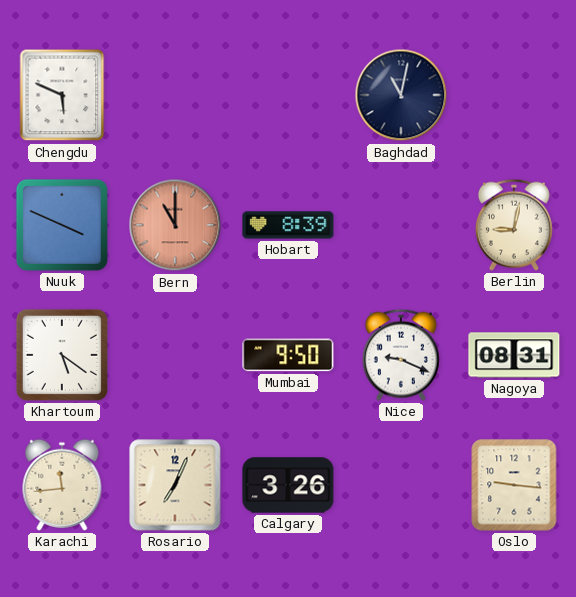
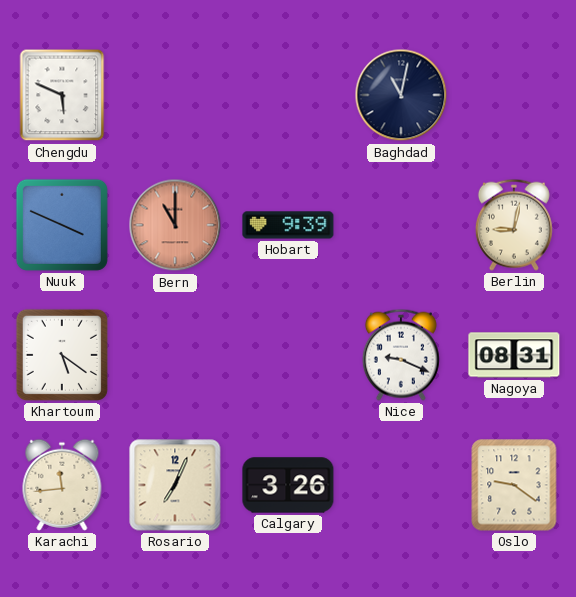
Hobart: 8:39 -> 9:39
Mumbai: 9:50 -> none
Oslo: 9:16 -> 9:21
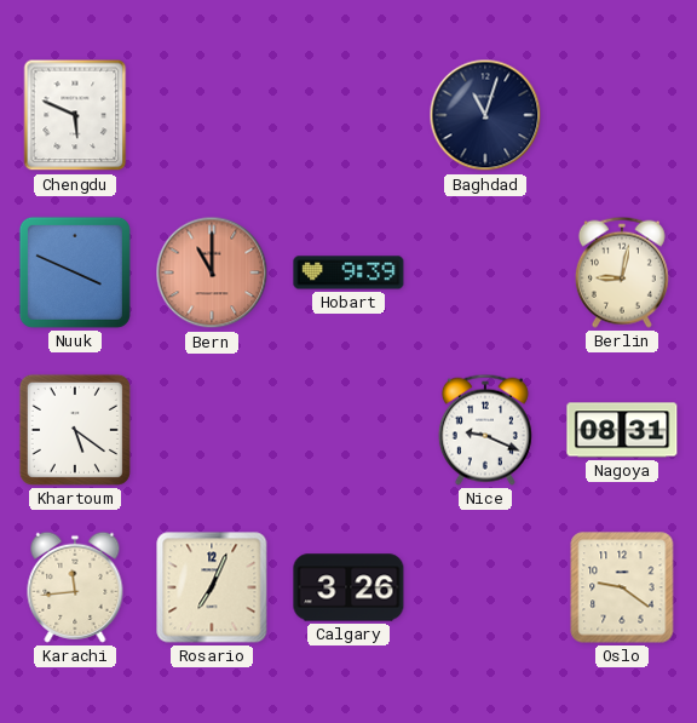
Baghdad: 11:02 -> 11:03
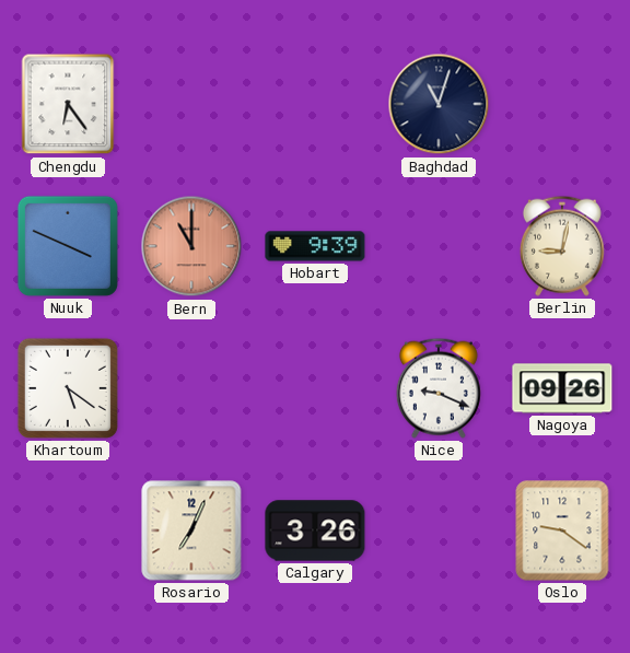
Chengdu: 5:49 -> 6:24
Nagoya: 08:31 -> 09:26
Karachi: 11:44 -> none
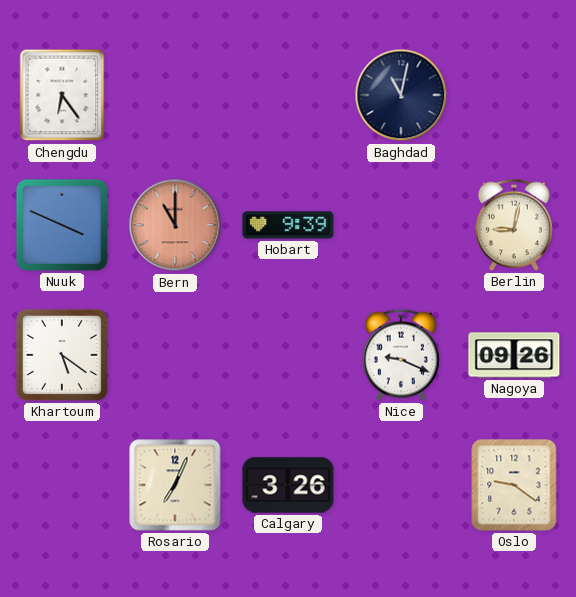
Baghdad: 11:03 -> 11:02
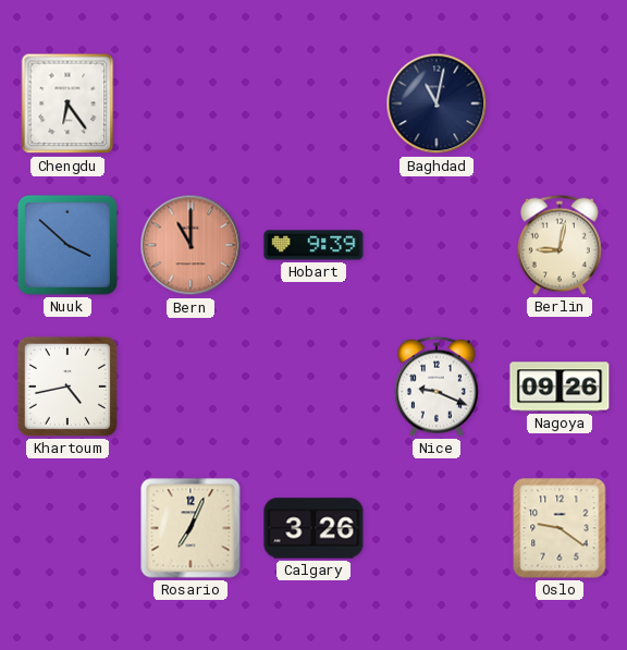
Nuuk: 3:49 -> 3:52
Khartoum: 5:21 -> 4:43
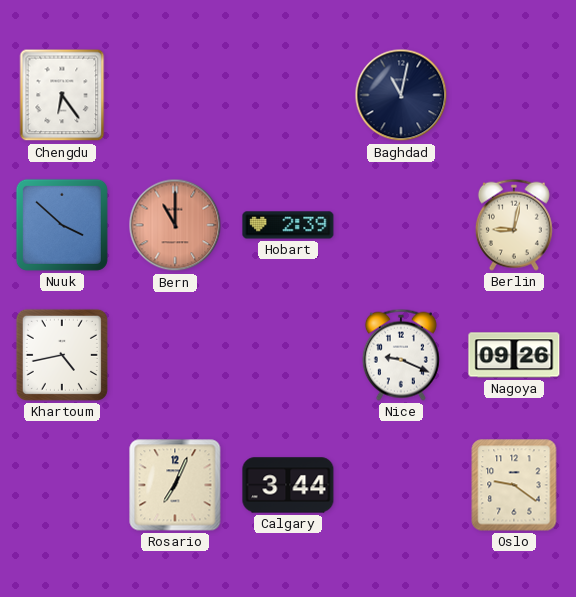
Hobart: 9:39 -> 2:39
Calgary: 3:26 -> 3:44
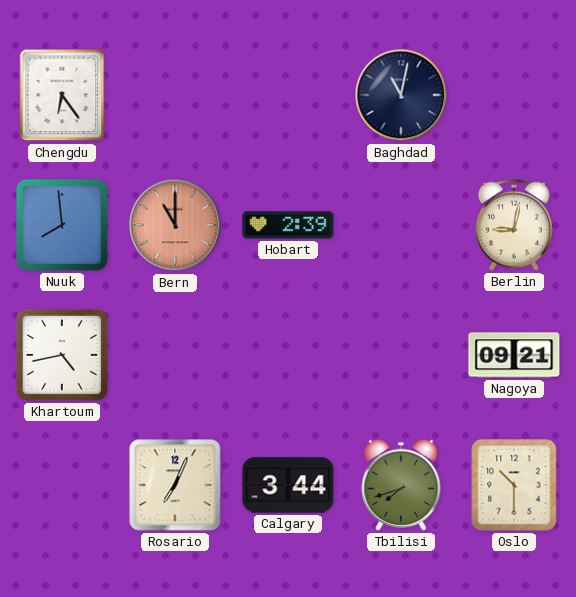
Nuuk: 3:52 -> 7:59
Nice: 9:19 -> none
Nagoya: 09:26 -> 09:21
Tbilisi: none -> 7:42
Oslo: 9:21 -> 10:30
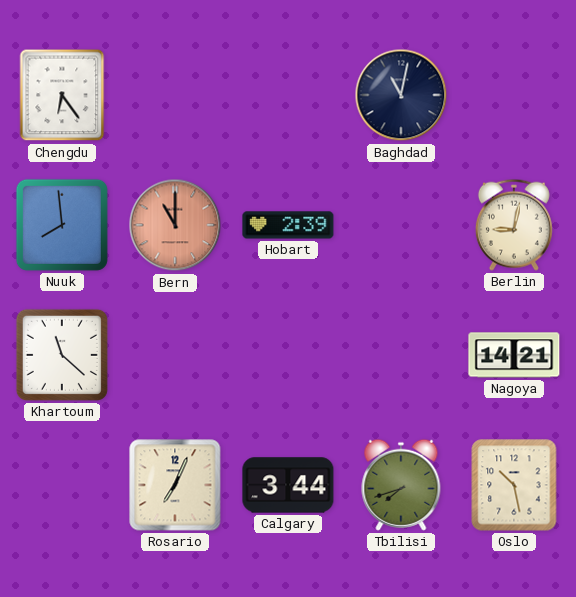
Khartoum: 4:43 -> 11:22
Nagoya: 09:21 -> 14:21
Oslo: 10:30 -> 10:28
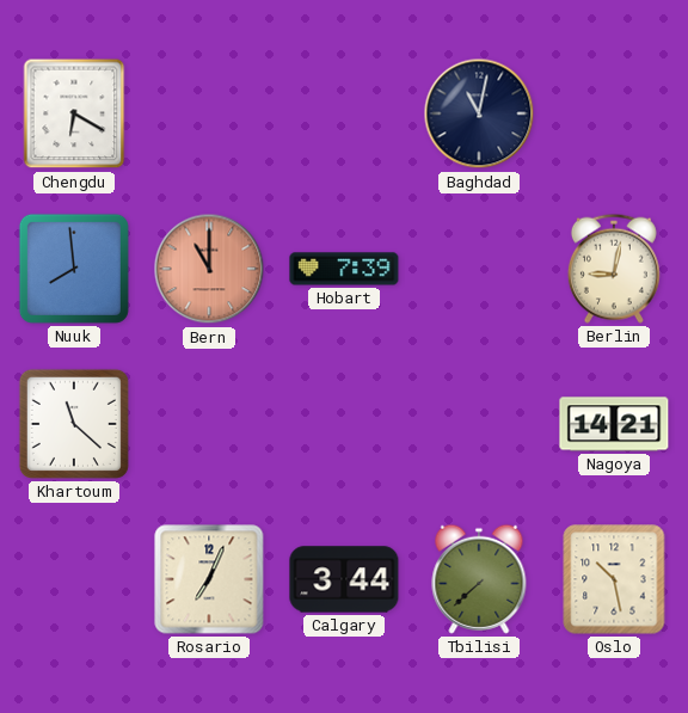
Chengdu: 6:24 -> 6:20
Hobart: 2:39 -> 7:39
Tbilisi: 7:42 -> 7:38
